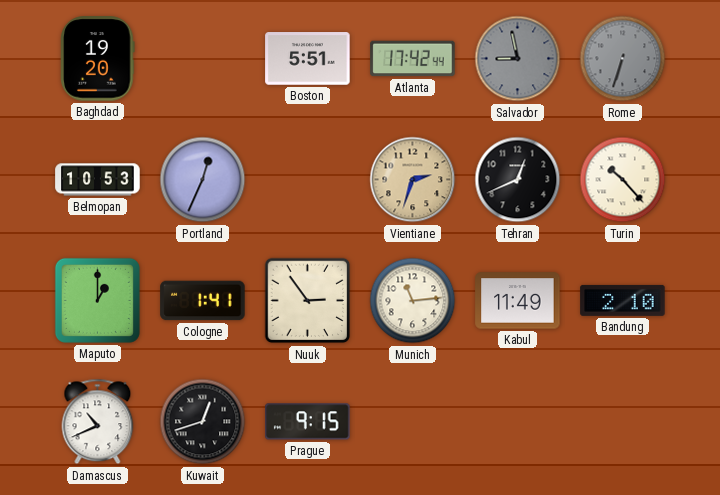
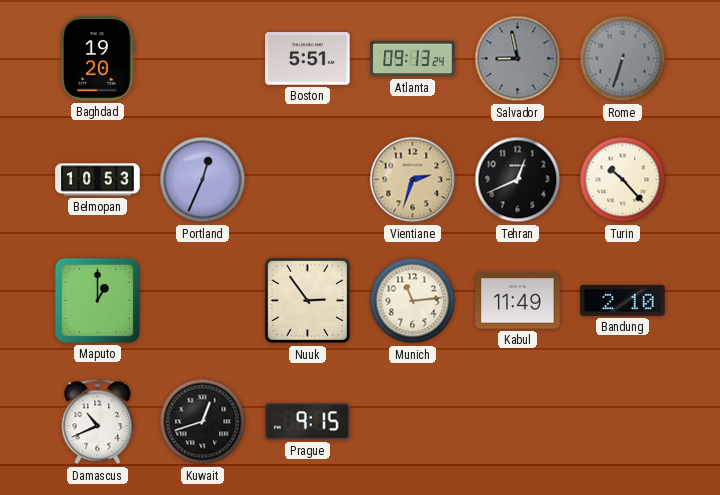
Atlanta: 17:42 -> 09:13
Cologne: 1:41 -> none
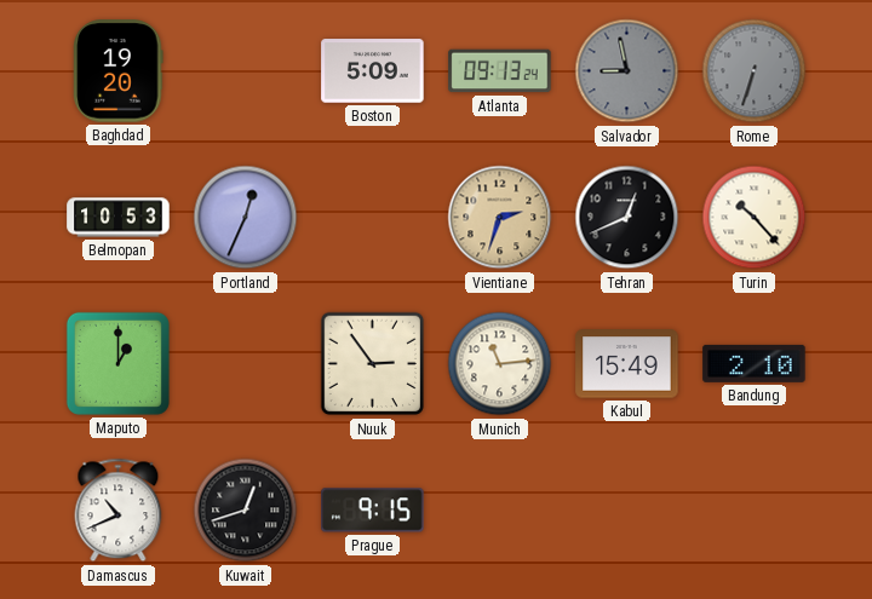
Boston: 5:51 -> 5:09
Kabul: 11:49 -> 15:49
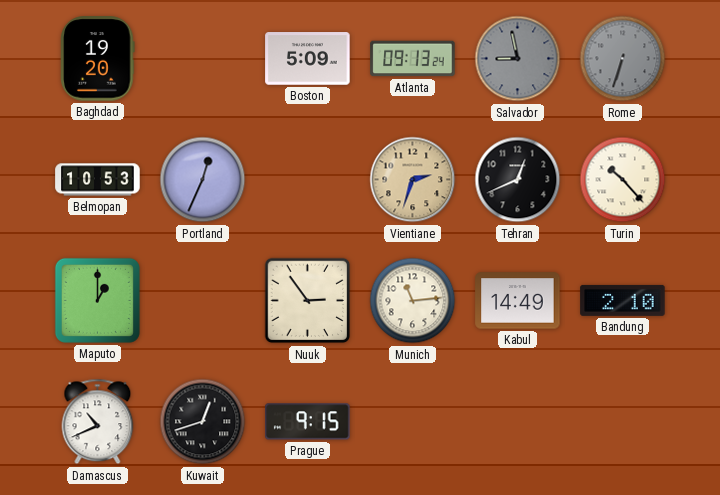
Kabul: 15:49 -> 14:49
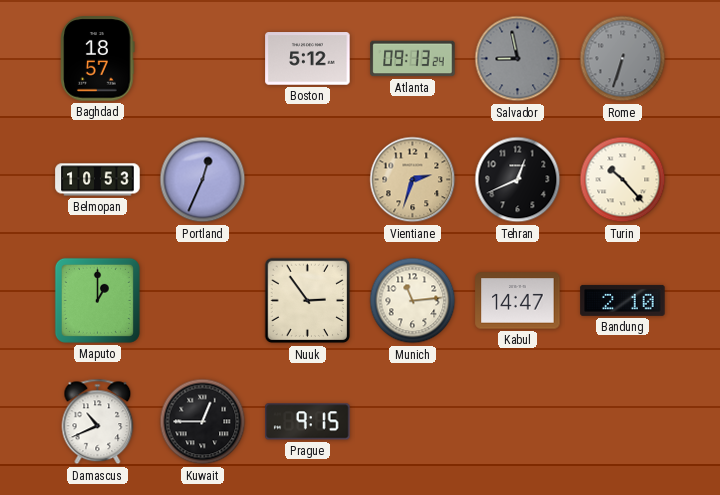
Baghdad: 19:20 -> 18:57
Boston: 5:09 -> 5:12
Kabul: 14:49 -> 14:47
Kuwait: 12:42 -> 12:45
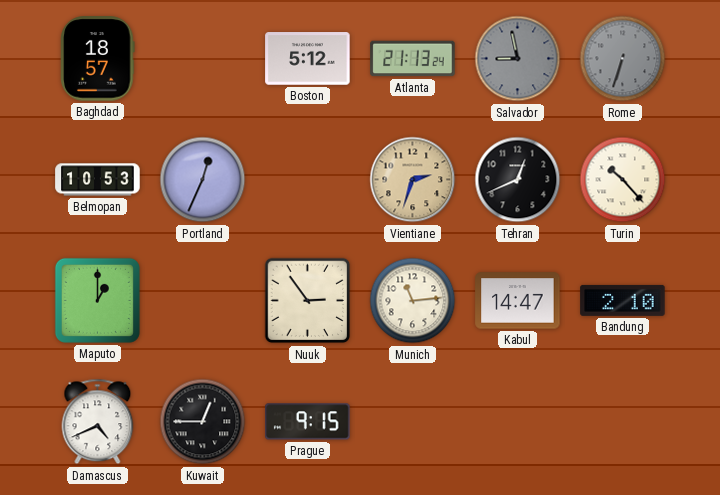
Atlanta: 09:13 -> 21:13
Damascus: 10:41 -> 4:41
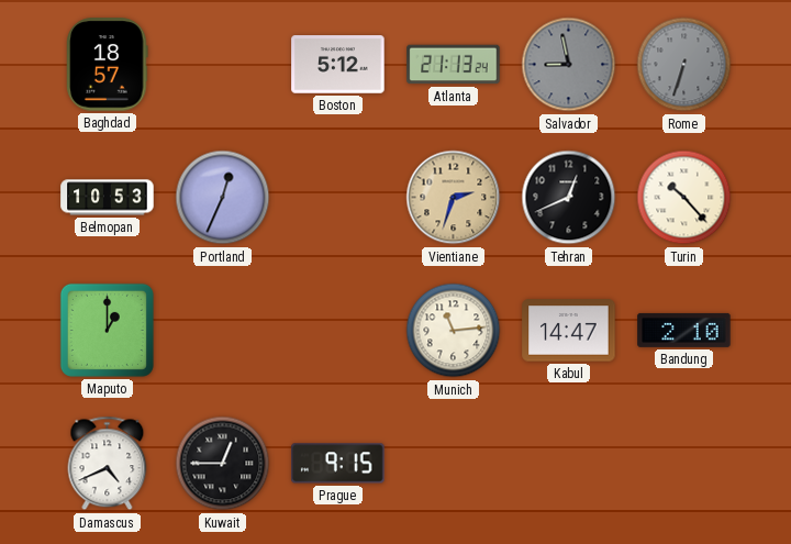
Nuuk: 2:54 -> none
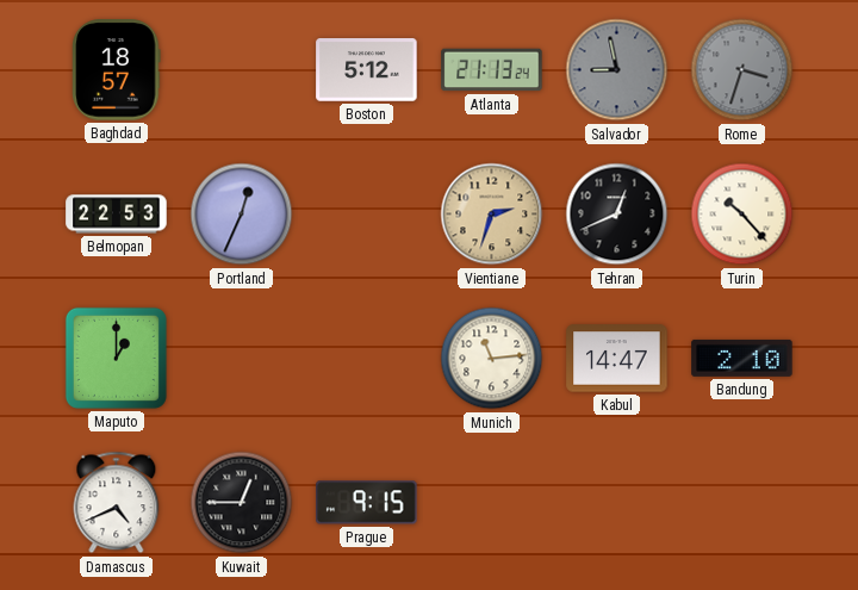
Rome: 6:33 -> 3:33
Belmopan: 10:53 -> 22:53
